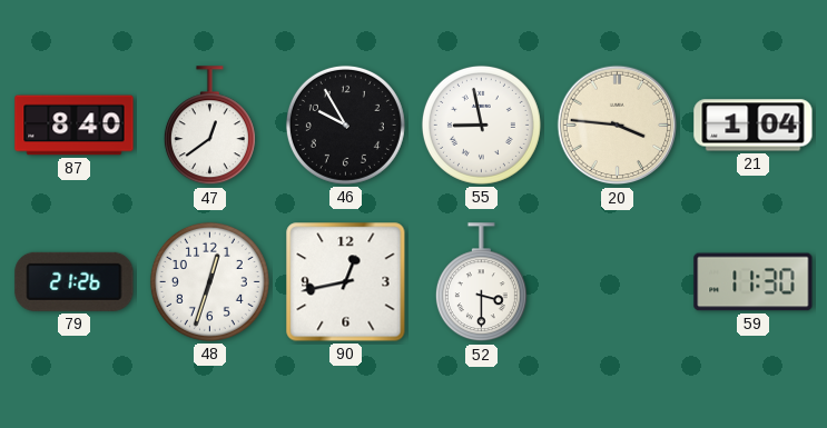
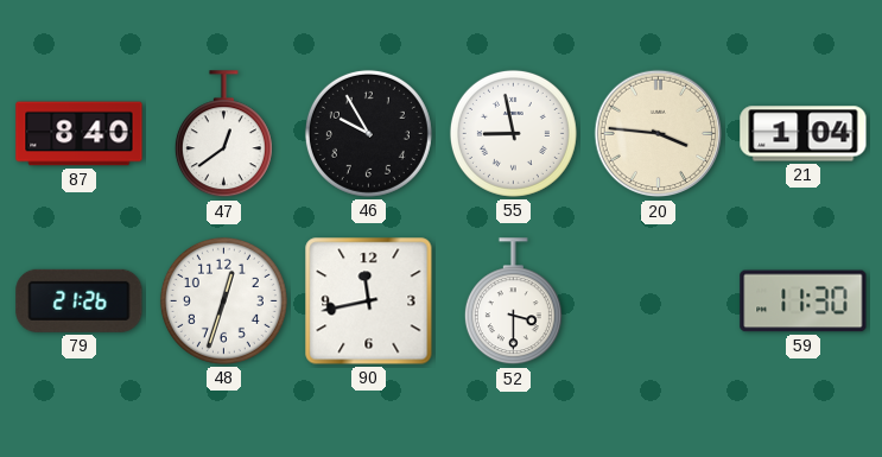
90: 12:43 -> 11:43
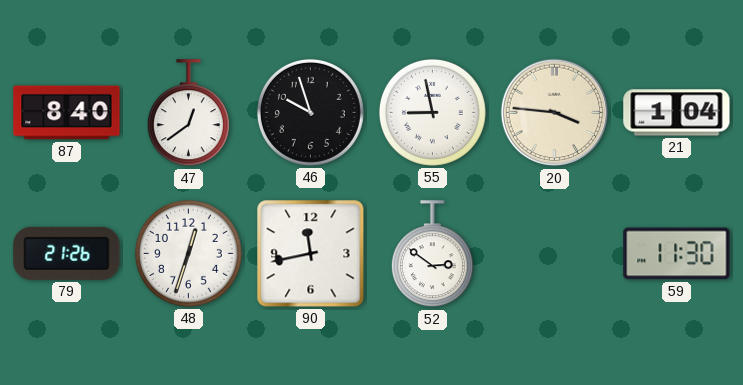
46: 9:55 -> 9:57
52: 3:30 -> 2:51
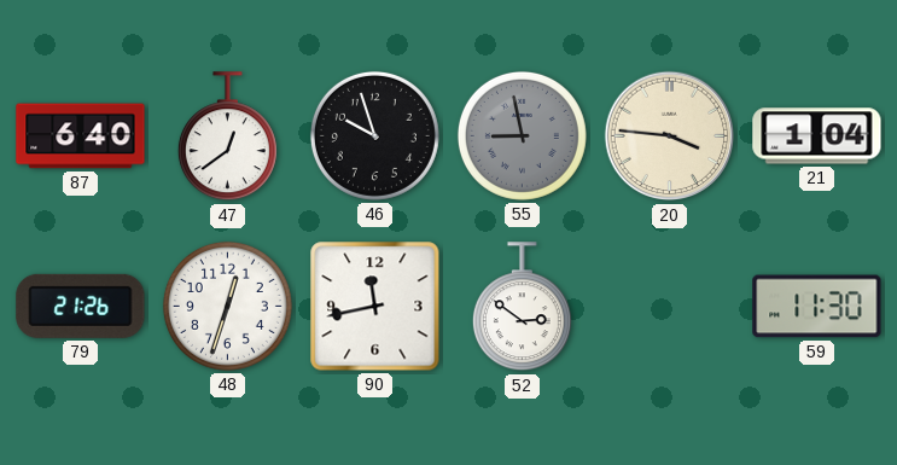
87: 8:40 -> 6:40
55 dial: white -> grey
